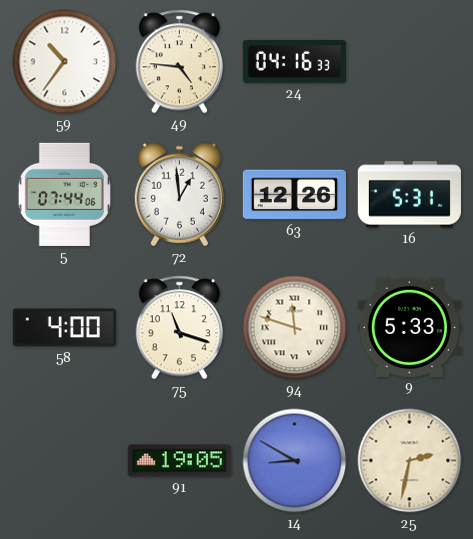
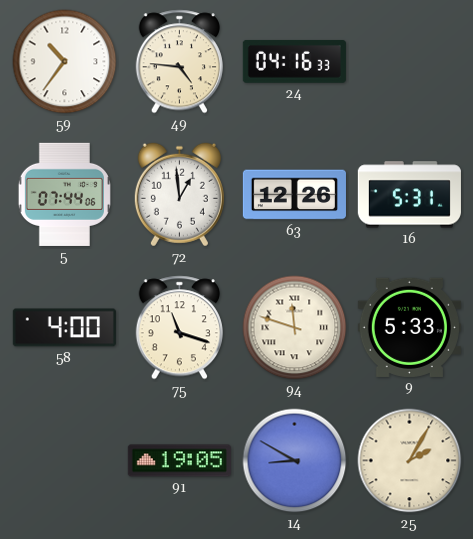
25: 2:32 -> 2:05
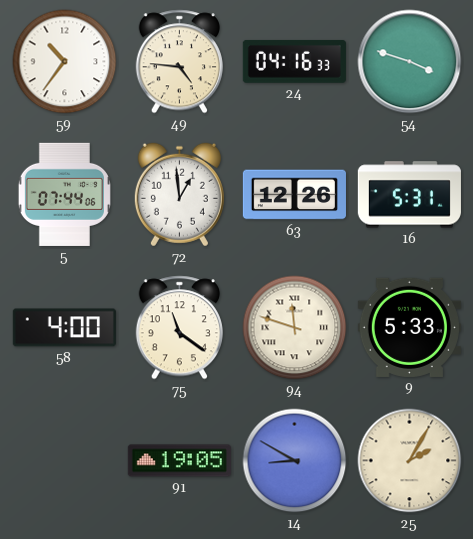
54: none -> 3:48
75: 11:18 -> 11:21
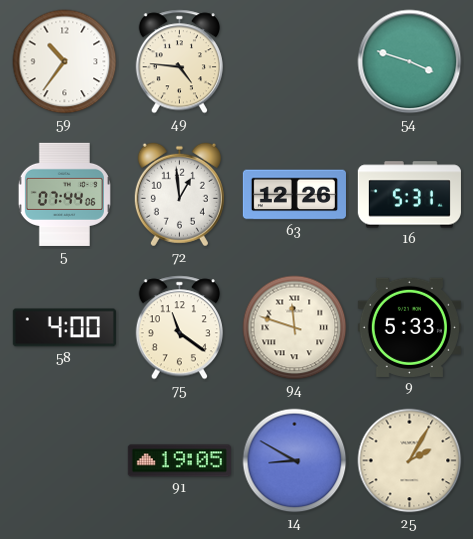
24: 04:16 -> none
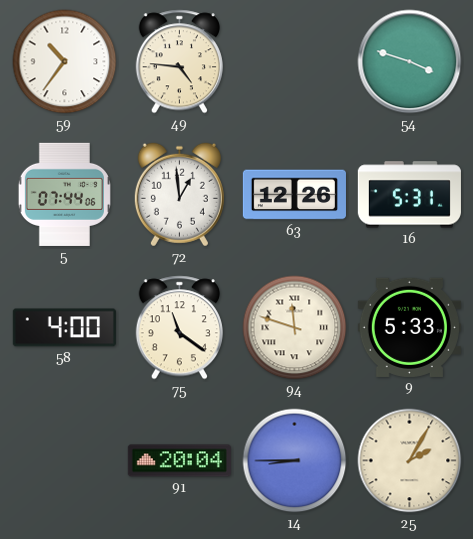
91: 19:05 -> 20:04
14: 8:50 -> 8:45
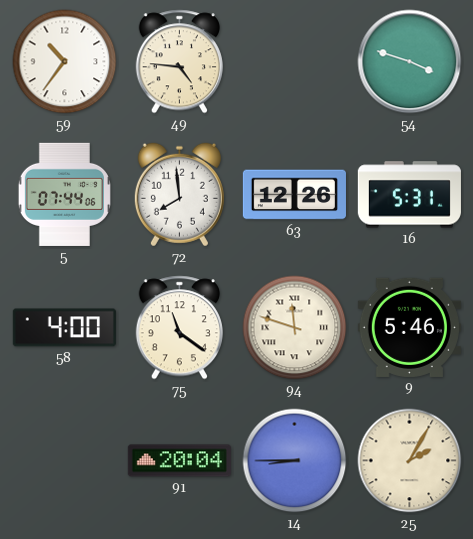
72: 12:59 -> 7:59
9: 5:33 -> 5:46
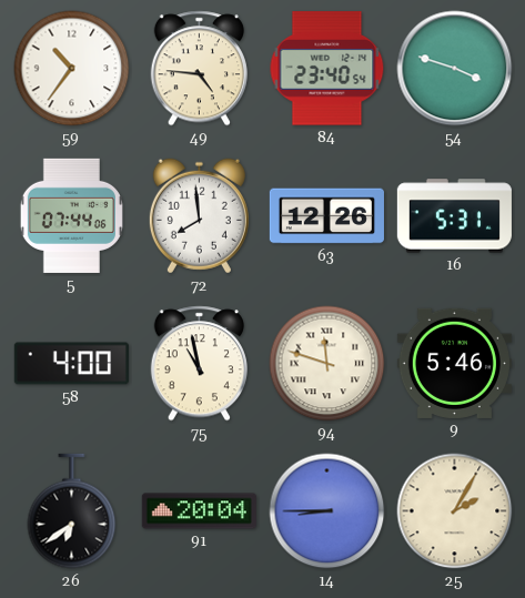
84: none -> 23:40
75: 11:21 -> 10:58
26: none -> 6:39
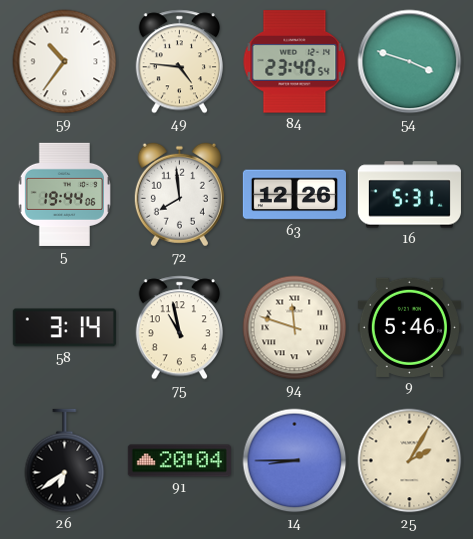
5: 07:44 -> 19:44
58: 4:00 -> 3:14
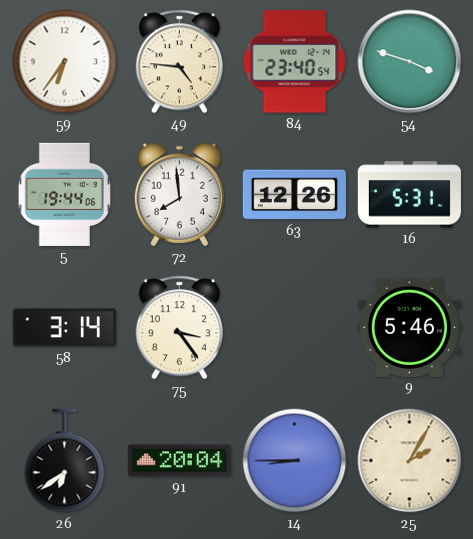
59: 10:36 -> 6:36
75: 10:58 -> 3:24
94: 11:48 -> none
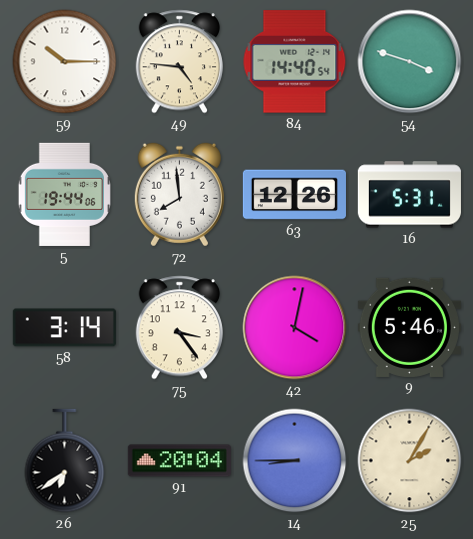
59: 6:36 -> 10:15
84: 23:40 -> 14:40
42: none -> 4:02
